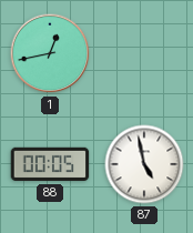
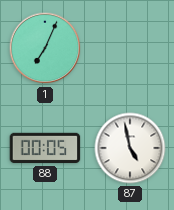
1: 12:43 -> 7:04
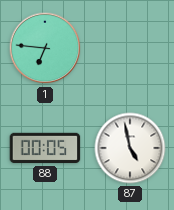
1: 7:04 -> 6:46
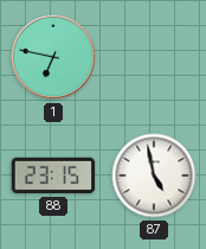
1: 6:46 -> 6:47
88: 00:05 -> 23:15
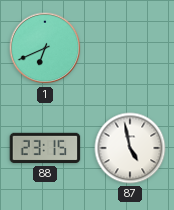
1: 6:47 -> 6:41
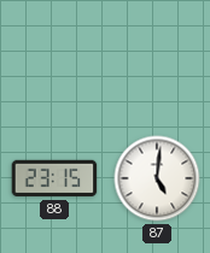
1: 6:41 -> none
87: 4:58 -> 5:01
